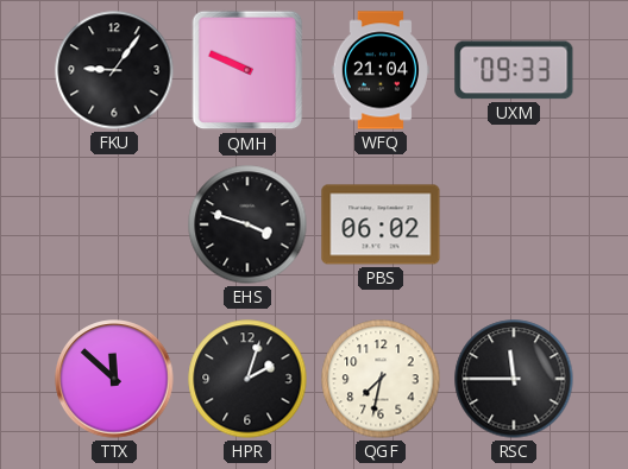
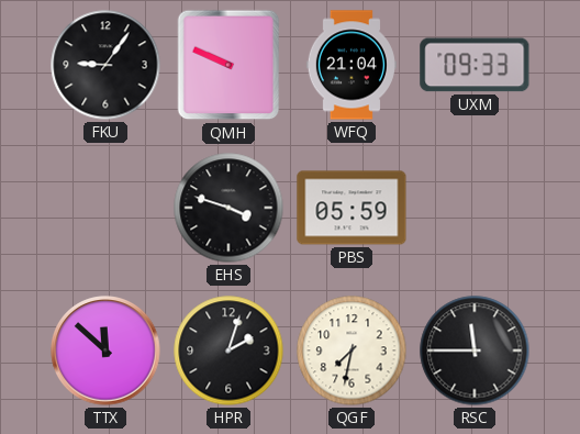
PBS: 06:02 -> 05:59
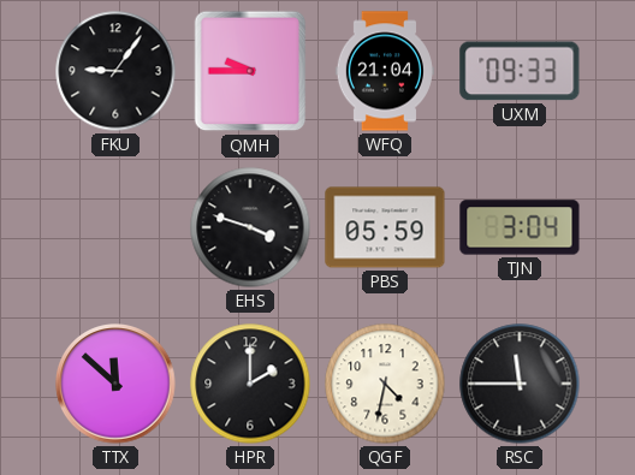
QMH: 9:49 -> 9:45
TJN: none -> 3:04
HPR: 2:03 -> 2:00
QGF: 7:32 -> 4:32
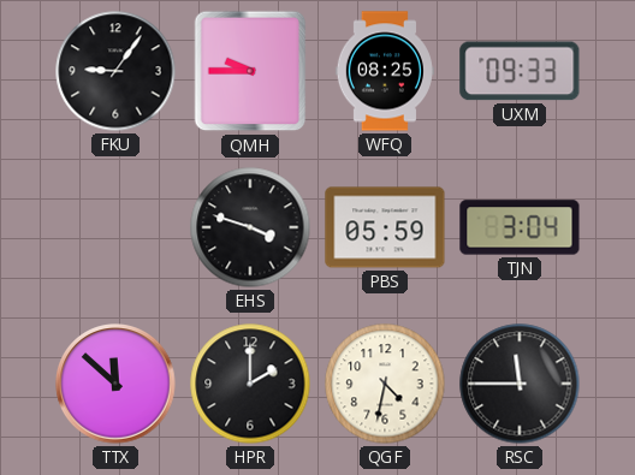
WFQ: 21:04 -> 08:25
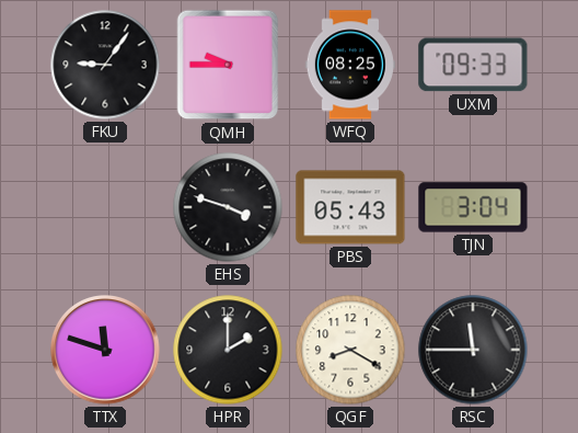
PBS: 05:59 -> 05:43
TTX: 11:52 -> 11:48
QGF: 4:32 -> 8:20
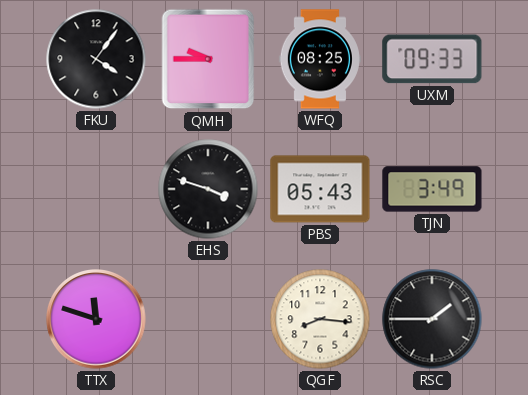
FKU: 9:06 -> 4:06
TJN: 3:04 -> 3:49
HPR: 2:00 -> none
QGF: 8:20 -> 8:16
RSC: 11:45 -> 1:45
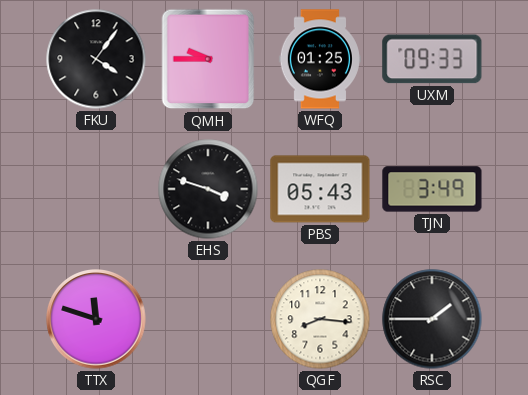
WFQ: 08:25 -> 01:25
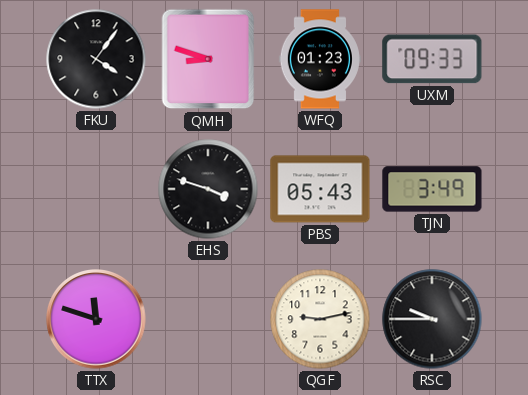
QMH: 9:45 -> 8:48
WFQ: 01:25 -> 01:23
QGF: 8:16 -> 9:13
RSC: 1:45 -> 9:45
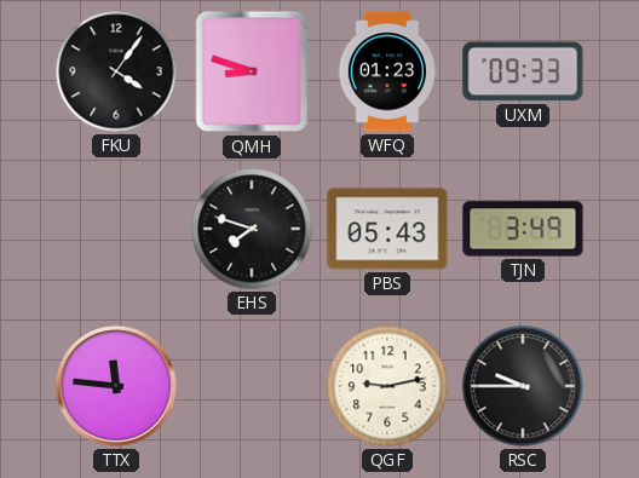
EHS: 3:48 -> 7:48
TTX: 11:48 -> 11:46
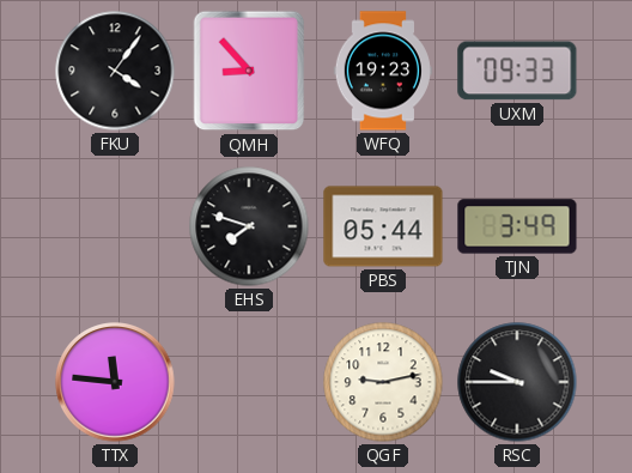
QMH: 8:48 -> 8:53
WFQ: 01:23 -> 19:23
PBS: 05:43 -> 05:44
